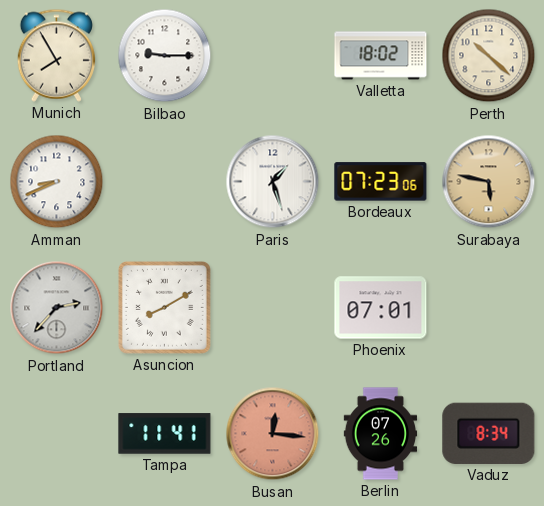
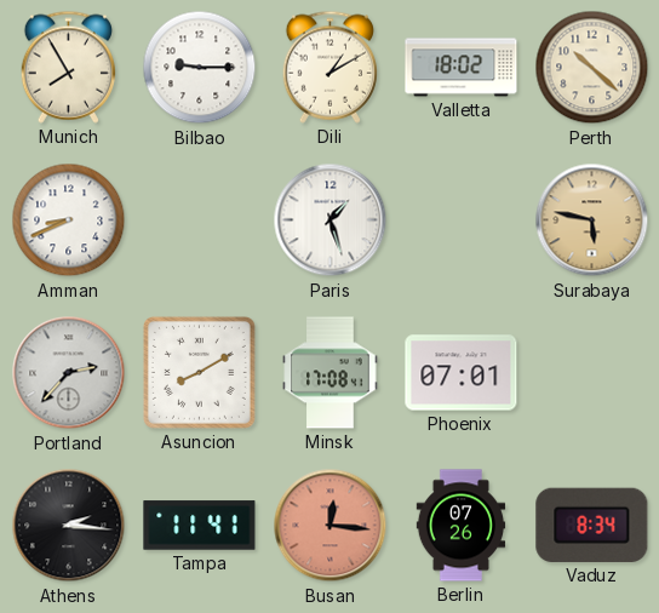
Dili: none -> 1:10
Bordeaux: 07:23 -> none
Minsk: none -> 17:08
Athens: none -> 2:16
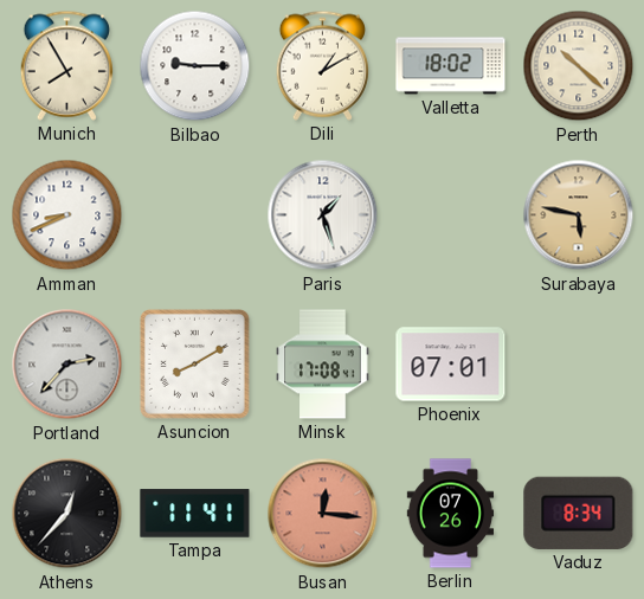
Athens: 2:16 -> 12:37
